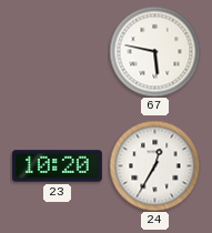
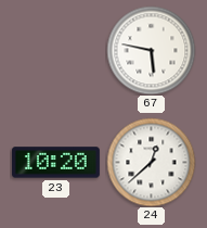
24: 12:35 -> 12:38
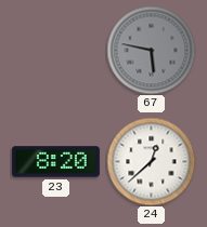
67 dial: white -> grey
23: 10:20 -> 8:20
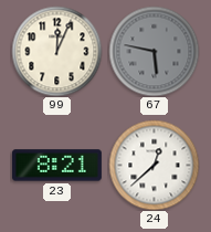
99: none -> 12:04
23: 8:20 -> 8:21
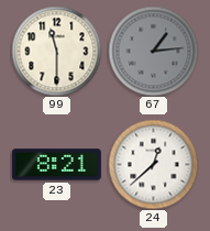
99: 12:04 -> 11:30
67: 5:47 -> 1:14
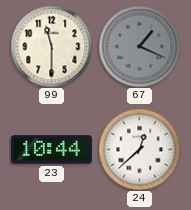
67: 1:14 -> 1:19
23: 8:21 -> 10:44
